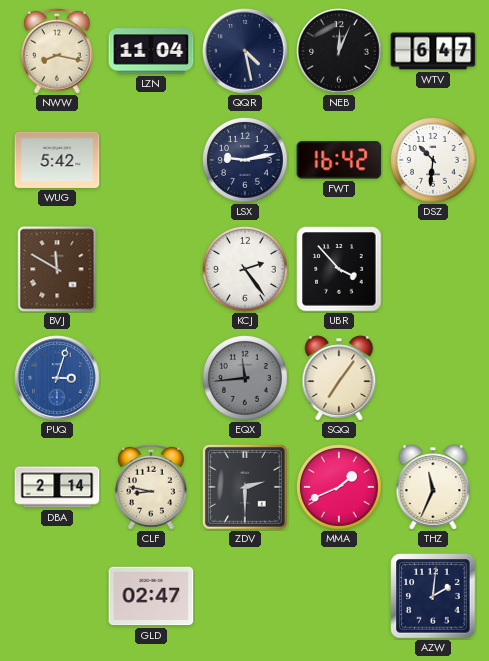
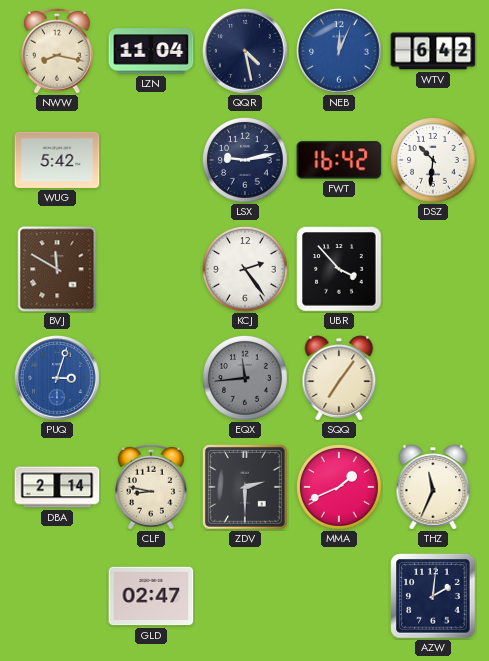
NEB dial: black -> blue
WTV: 6:47 -> 6:42
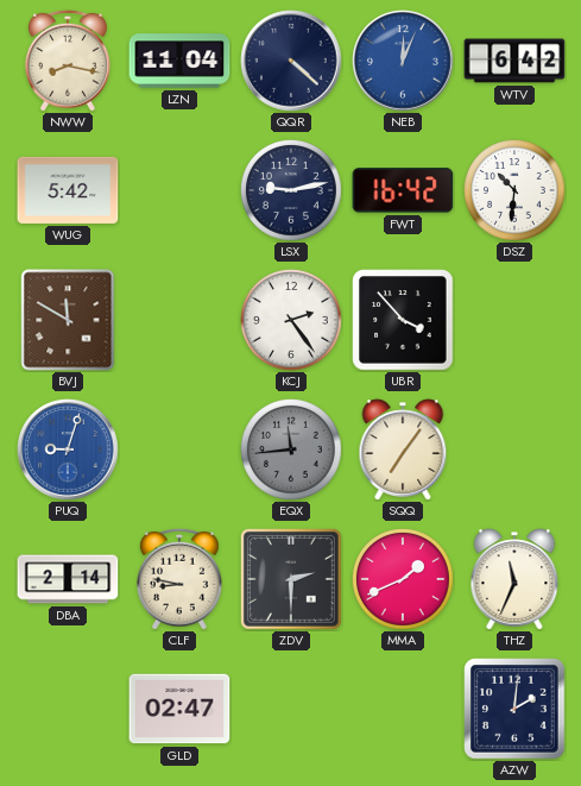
QQR: 4:28 -> 4:22
PUQ: 3:03 -> 9:03
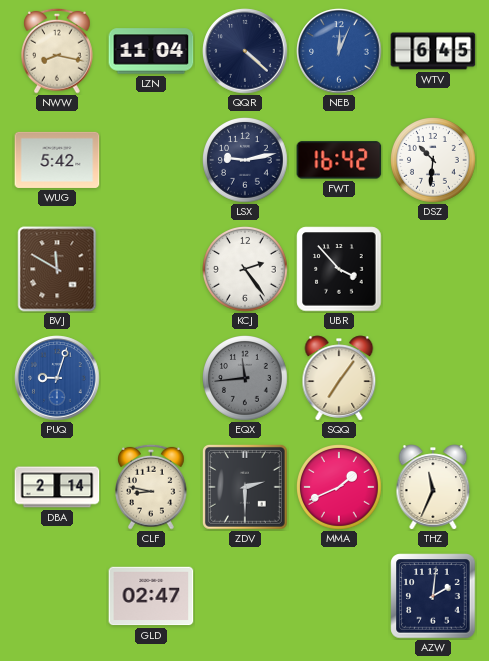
WTV: 6:42 -> 6:45
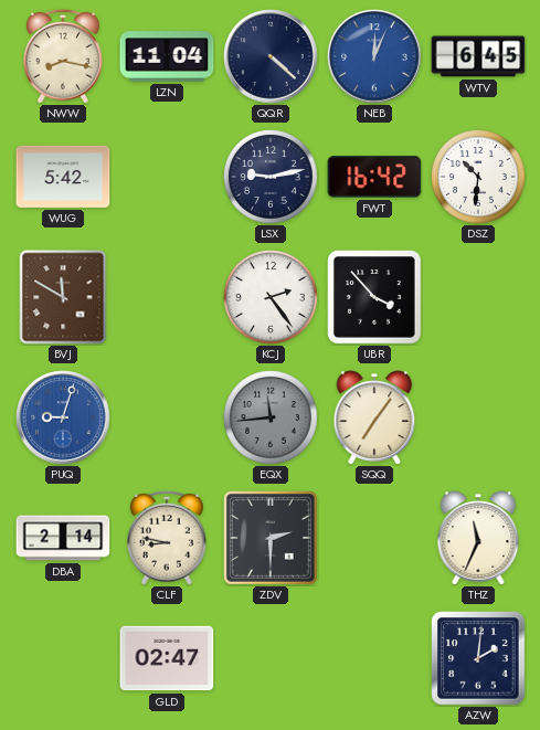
MMA: 1:41 -> none
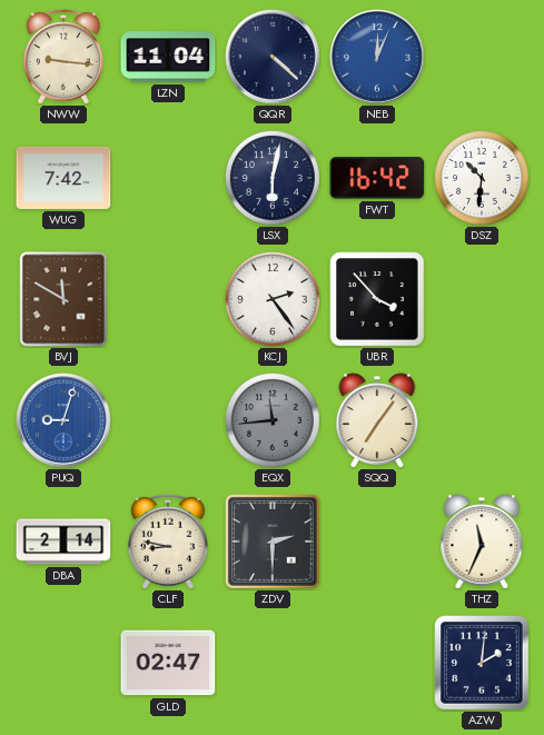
NWW: 8:17 -> 9:16
WTV: 6:45 -> none
WUG: 5:42 -> 7:42
LSX: 9:13 -> 6:02
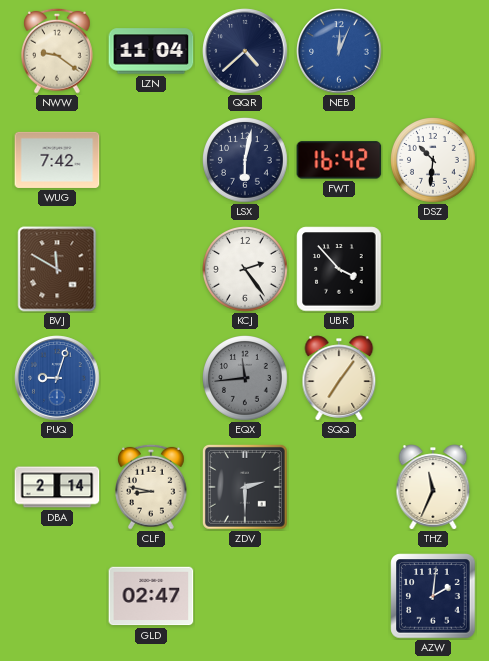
NWW: 9:16 -> 9:21
QQR: 4:22 -> 4:38
